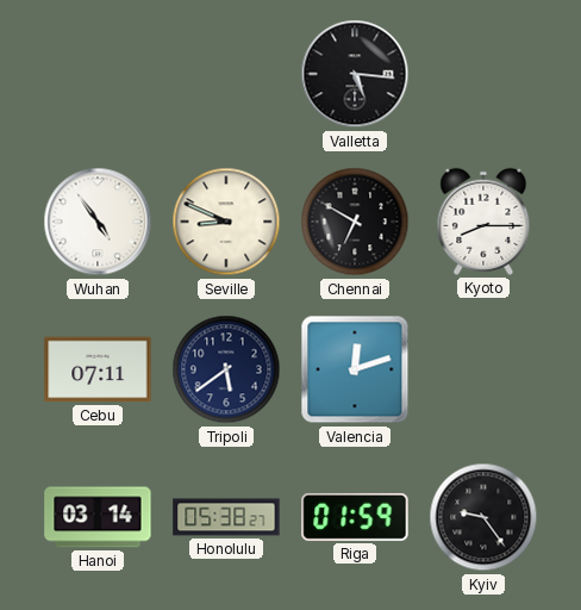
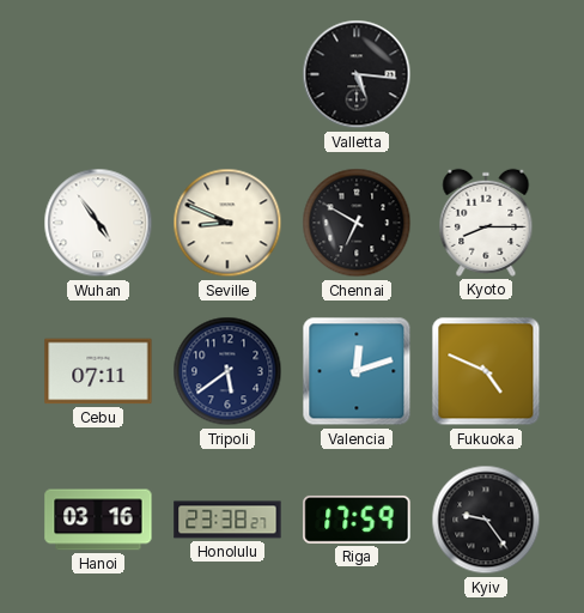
Fukuoka: none -> 4:49
Hanoi: 03:14 -> 03:16
Honolulu: 05:38 -> 23:38
Riga: 01:59 -> 17:59
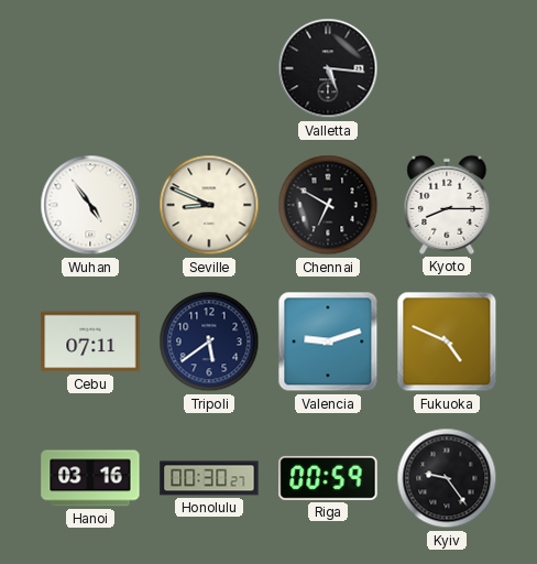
Valencia: 12:12 -> 9:12
Honolulu: 23:38 -> 00:30
Riga: 17:59 -> 00:59
